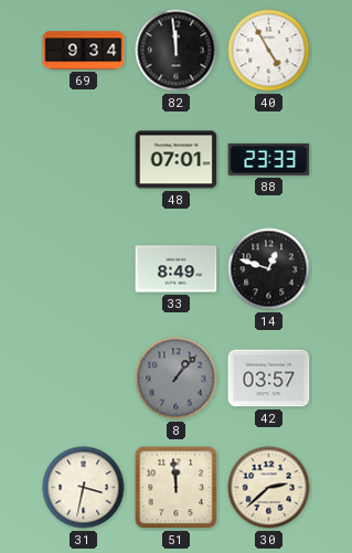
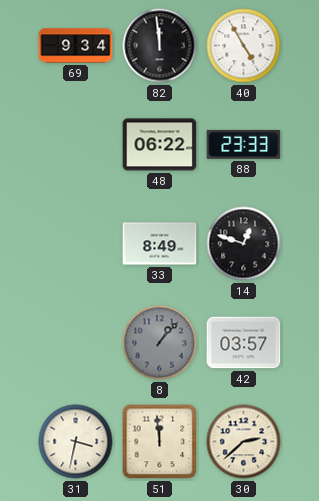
48: 07:01 -> 06:22
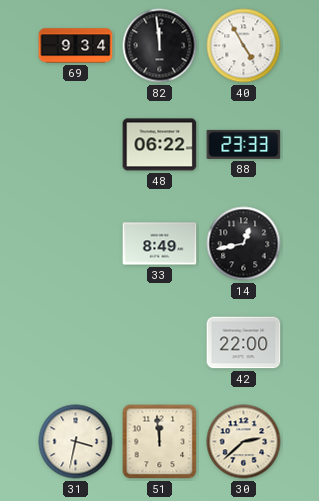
14: 12:48 -> 12:43
8: 1:07 -> none
42: 03:57 -> 22:00
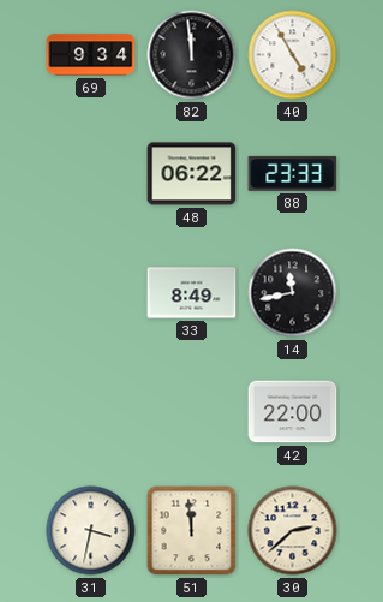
14: 12:43 -> 11:43
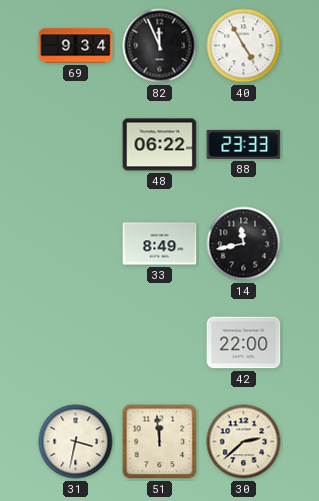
82: 11:59 -> 11:56
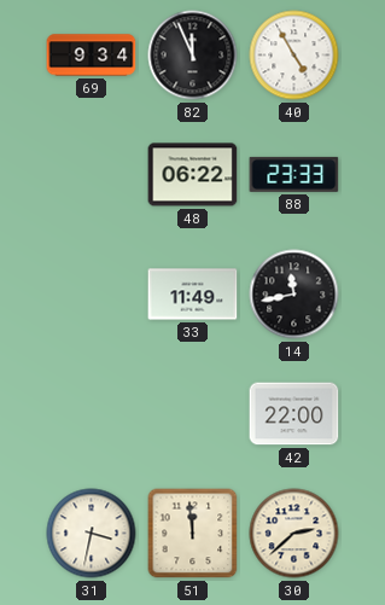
33: 8:49 -> 11:49
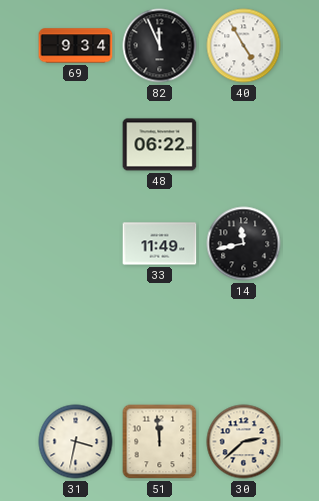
88: 23:33 -> none
42: 22:00 -> none
